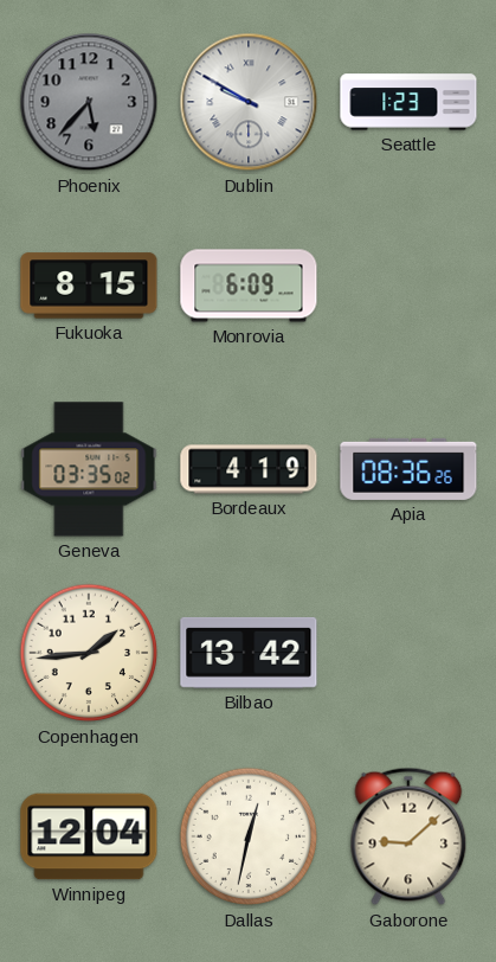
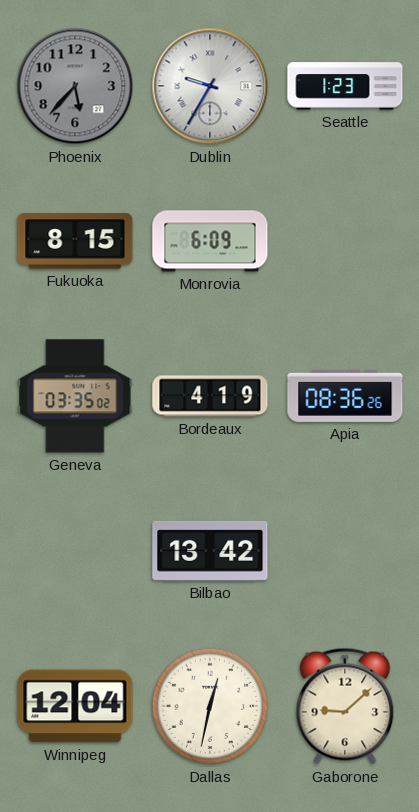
Dublin: 9:50 -> 9:35
Copenhagen: 1:44 -> none
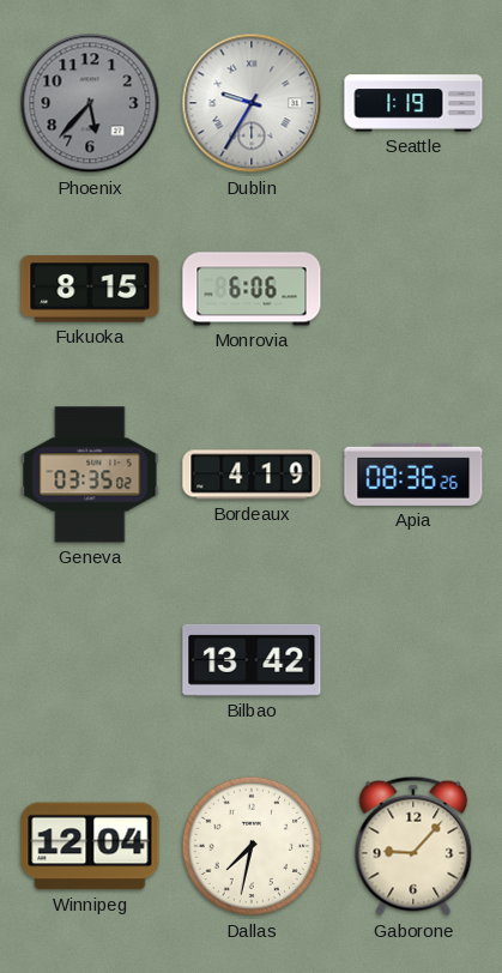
Seattle: 1:23 -> 1:19
Monrovia: 6:09 -> 6:06
Dallas: 12:32 -> 7:32
Gaborone: 9:08 -> 9:07
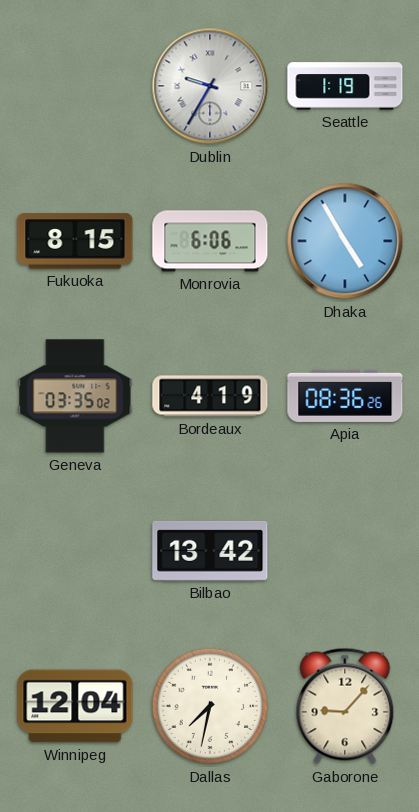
Phoenix: 5:37 -> none
Dhaka: none -> 4:55
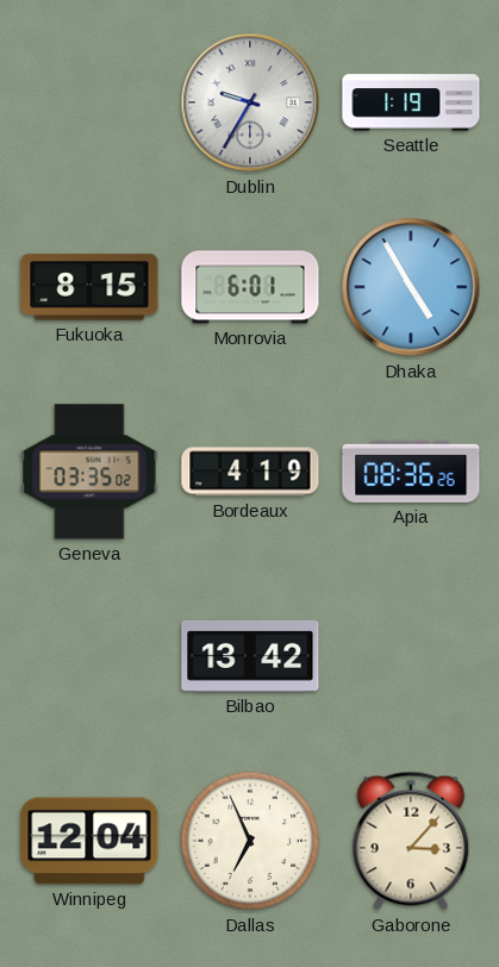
Monrovia: 6:06 -> 6:01
Dallas: 7:32 -> 6:56
Gaborone: 9:07 -> 3:07
